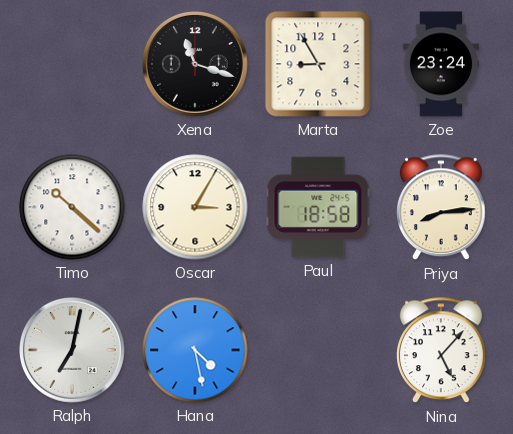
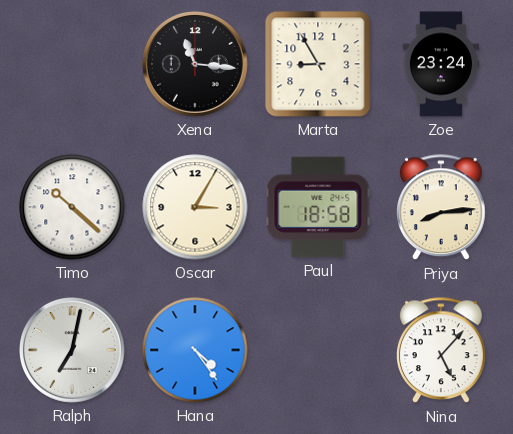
Xena: 11:18 -> 11:16
Hana: 4:28 -> 4:24
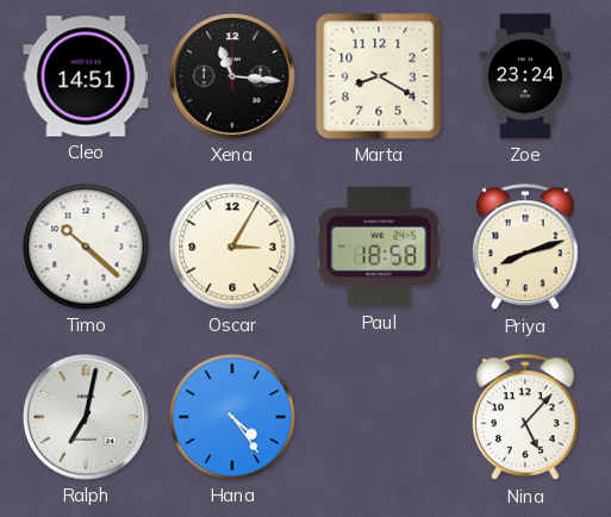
Cleo: none -> 14:51
Marta: 8:55 -> 8:20
Priya: 8:14 -> 8:12
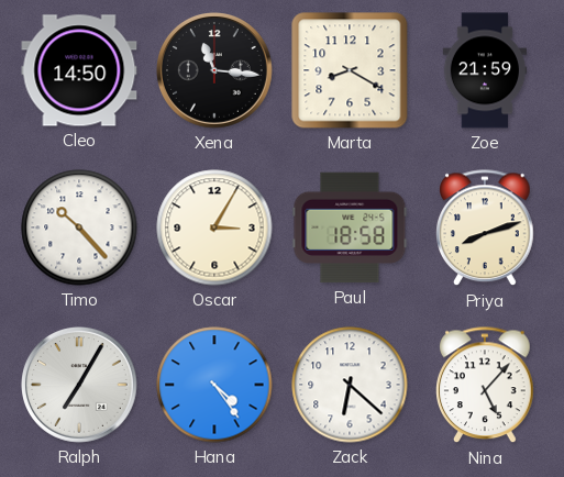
Cleo: 14:51 -> 14:50
Zoe: 23:24 -> 21:59
Timo: 10:22 -> 10:23
Ralph: 7:02 -> 7:05
Zack: none -> 6:22
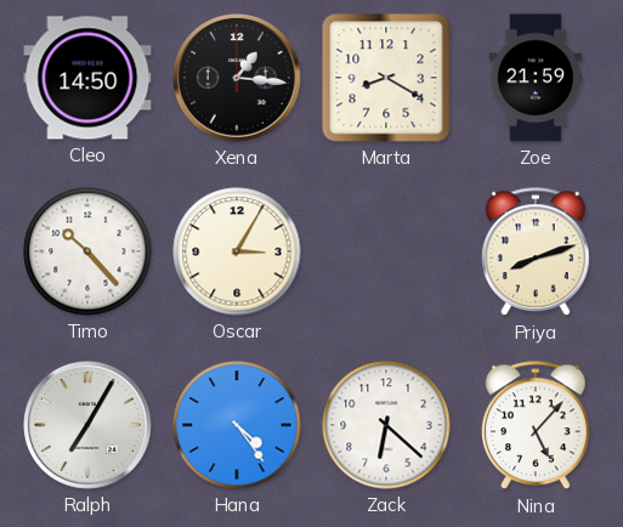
Xena: 11:16 -> 1:16
Paul: 18:58 -> none
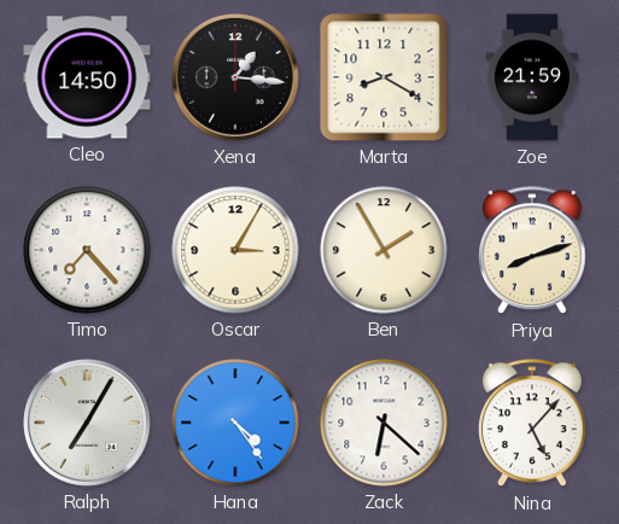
Timo: 10:23 -> 7:23
Ben: none -> 1:55
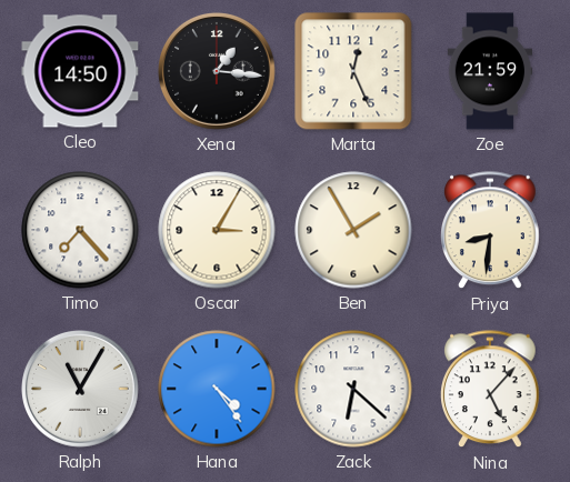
Marta: 8:20 -> 12:26
Priya: 8:12 -> 8:31
Ralph: 7:05 -> 11:05
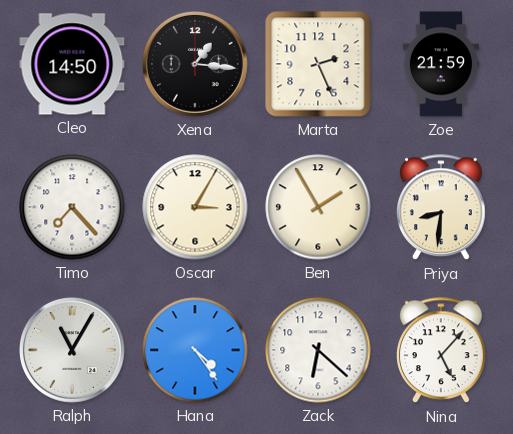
Marta: 12:26 -> 2:26
